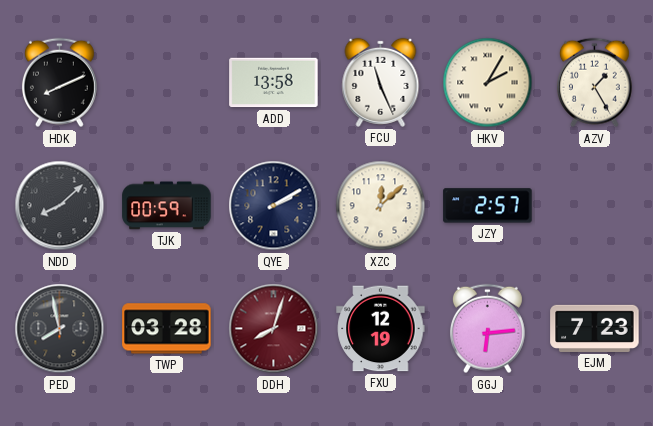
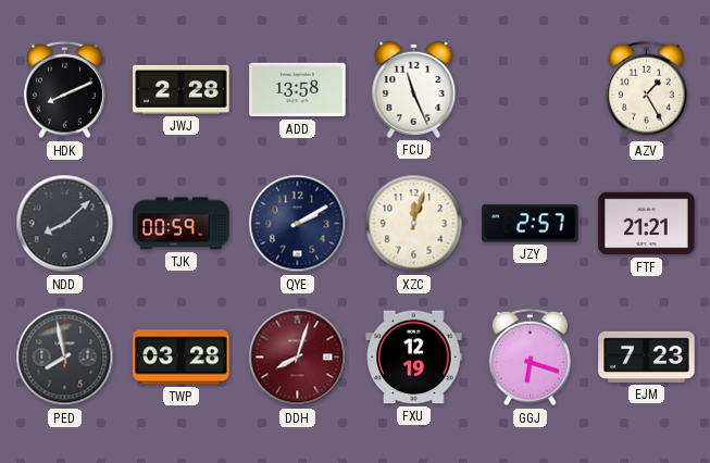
JWJ: none -> 2:28
HKV: 2:05 -> none
XZC: 12:08 -> 12:03
FTF: none -> 21:21
GGJ: 6:14 -> 6:18
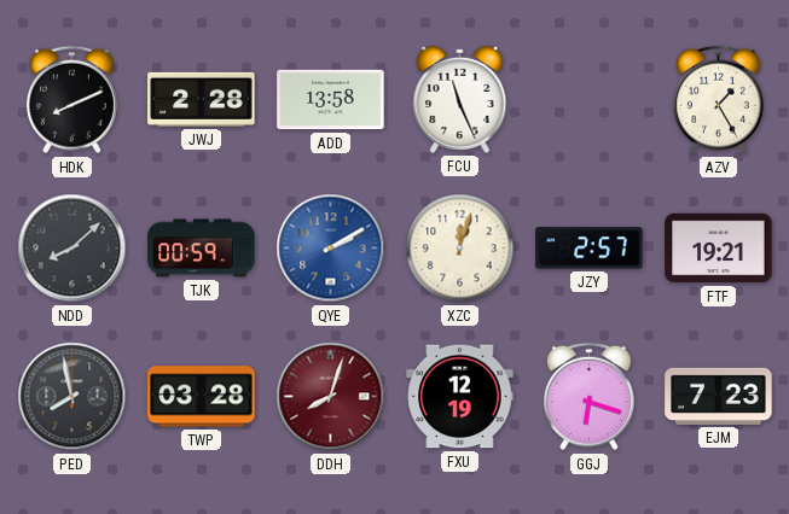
QYE dial: navy -> blue
FTF: 21:21 -> 19:21
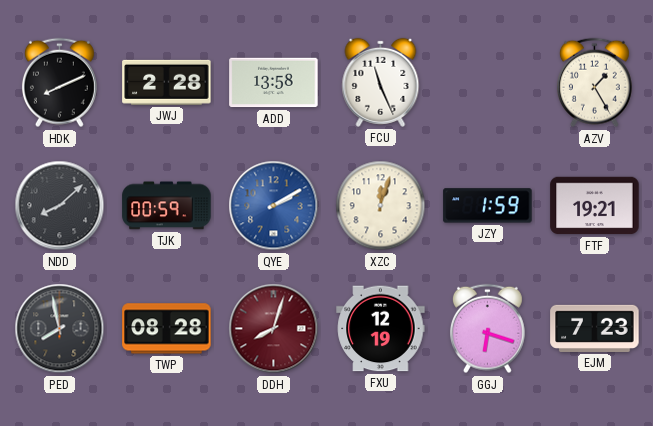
JZY: 2:57 -> 1:59
TWP: 03:28 -> 08:28
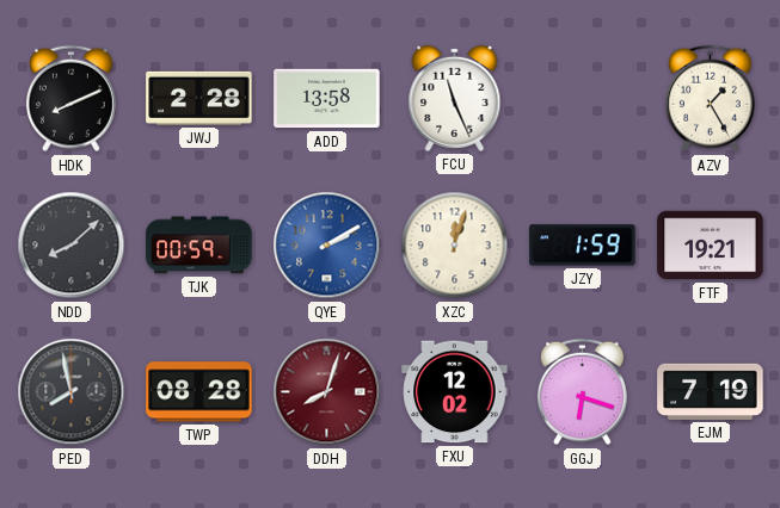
FXU: 12:19 -> 12:02
EJM: 7:23 -> 7:19
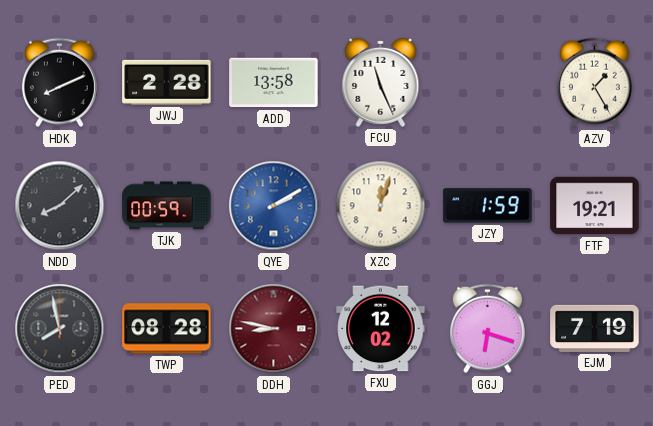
DDH: 8:03 -> 8:47
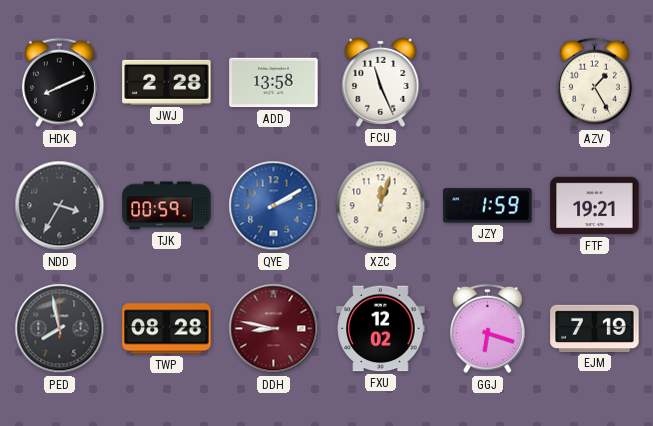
NDD: 8:08 -> 3:35
